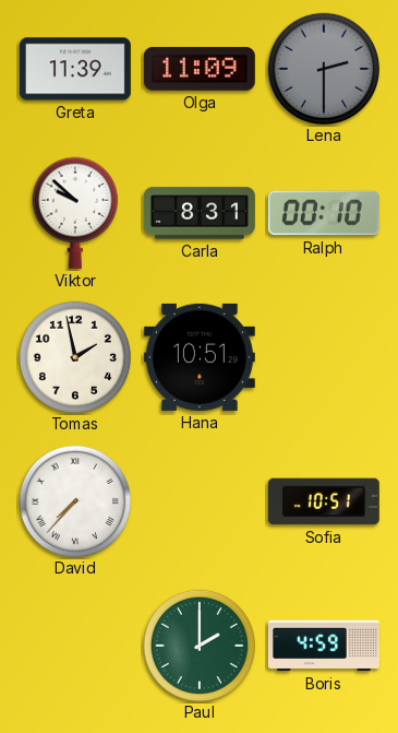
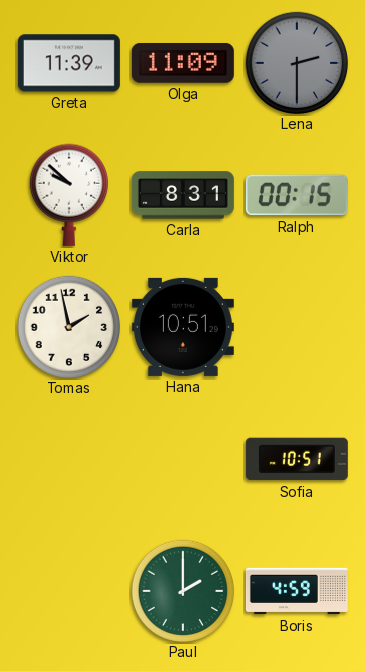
Ralph: 00:10 -> 00:15
David: 7:37 -> none
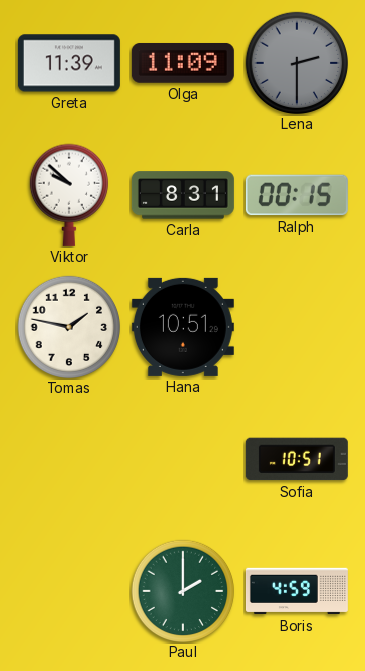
Tomas: 1:58 -> 1:47
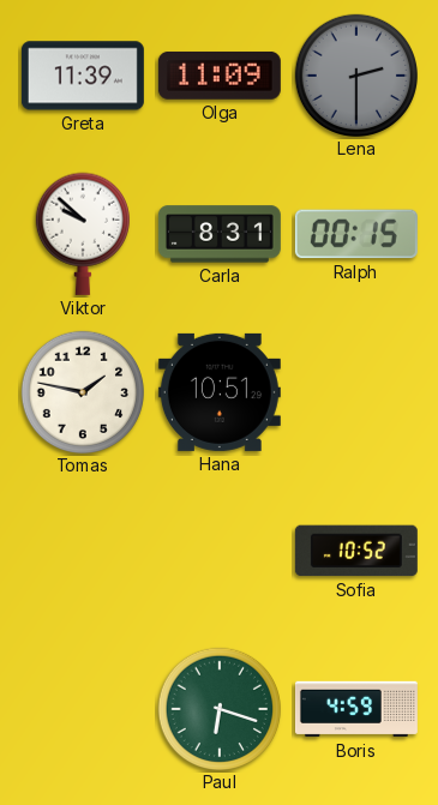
Sofia: 10:51 -> 10:52
Paul: 2:00 -> 6:18
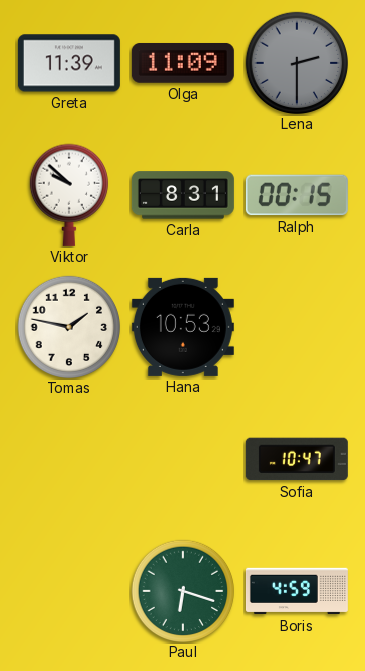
Hana: 10:51 -> 10:53
Sofia: 10:52 -> 10:47
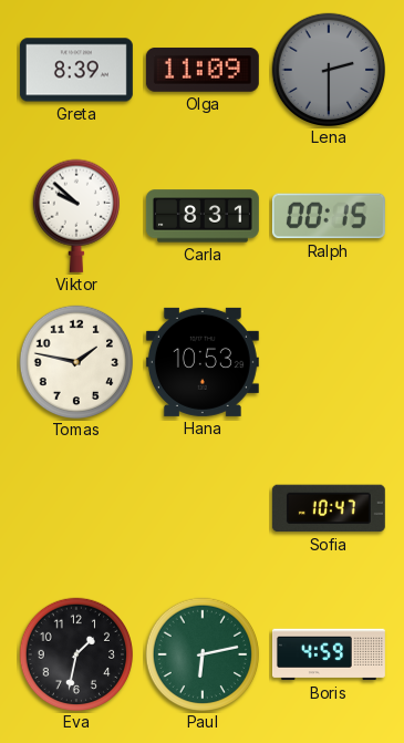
Greta: 11:39 -> 8:39
Eva: none -> 1:32
Paul: 6:18 -> 6:13
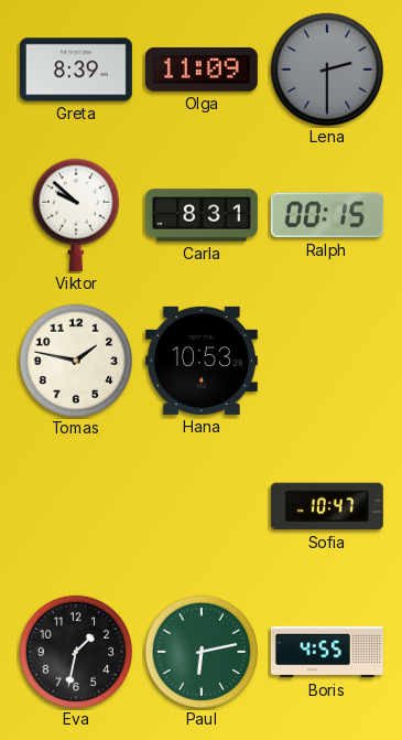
Boris: 4:59 -> 4:55
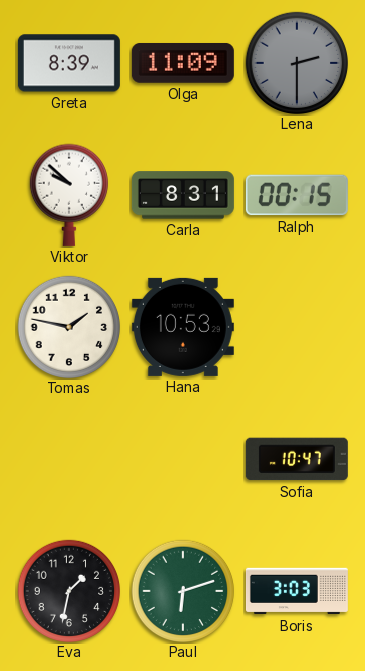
Paul: 6:13 -> 6:12
Boris: 4:55 -> 3:03
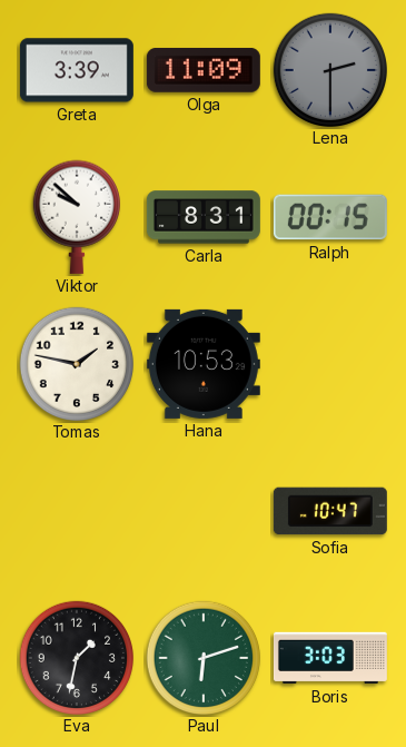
Greta: 8:39 -> 3:39
